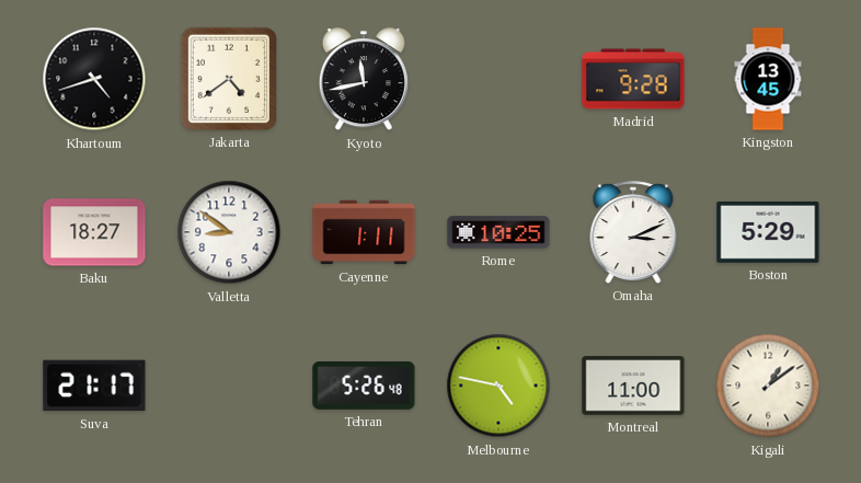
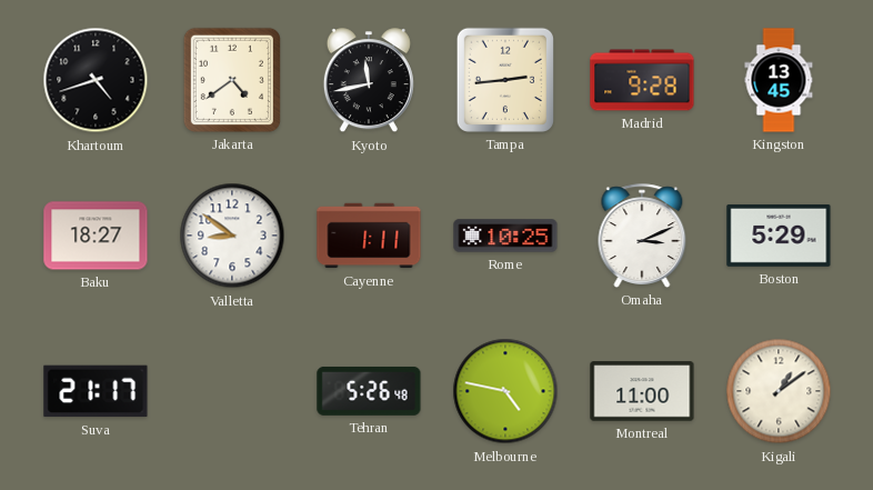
Tampa: none -> 2:44
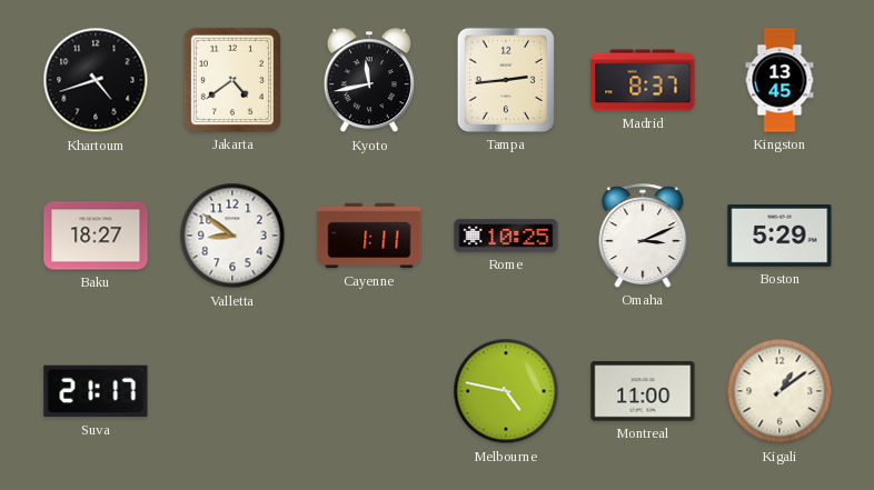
Madrid: 9:28 -> 8:37
Tehran: 5:26 -> none
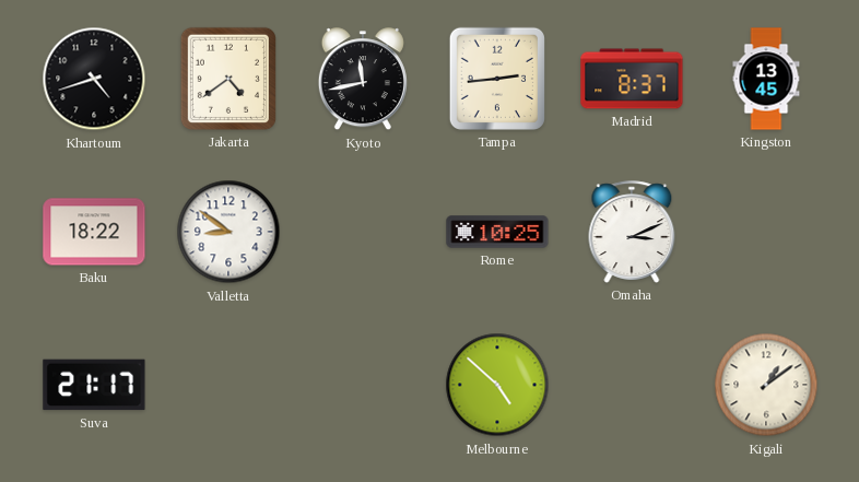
Baku: 18:27 -> 18:22
Cayenne: 1:11 -> none
Boston: 5:29 -> none
Melbourne: 4:47 -> 4:52
Montreal: 11:00 -> none
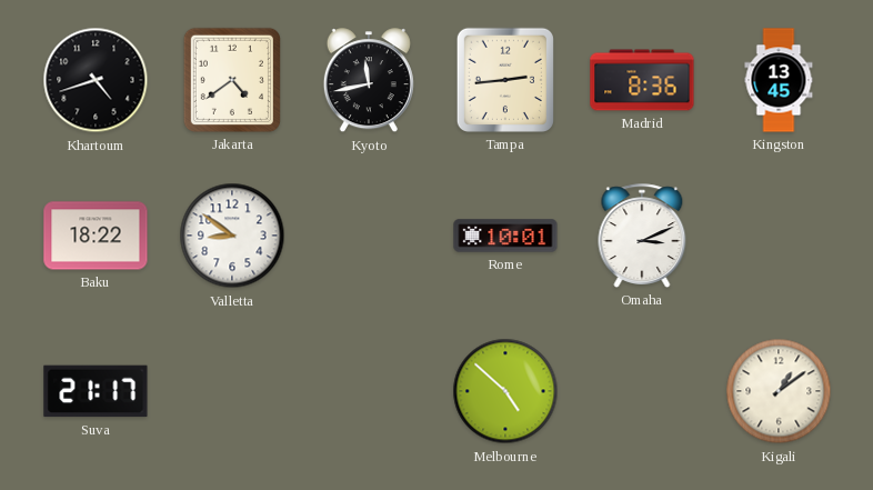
Madrid: 8:37 -> 8:36
Rome: 10:25 -> 10:01
